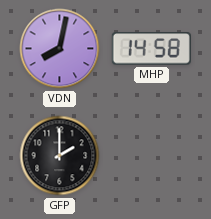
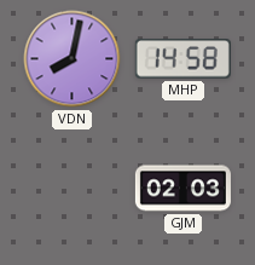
GFP: 2:00 -> none
GJM: none -> 02:03
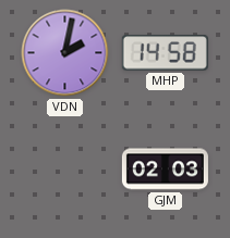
VDN: 8:02 -> 2:02
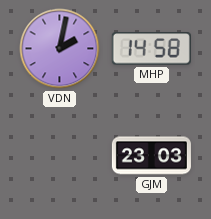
GJM: 02:03 -> 23:03
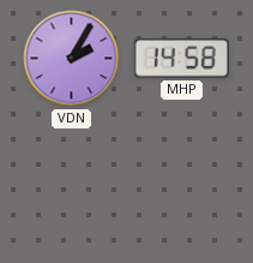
VDN: 2:02 -> 2:05
GJM: 23:03 -> none
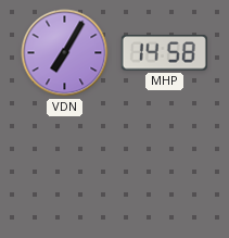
VDN: 2:05 -> 7:05
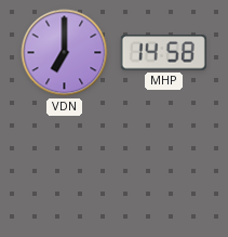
VDN: 7:05 -> 7:00
